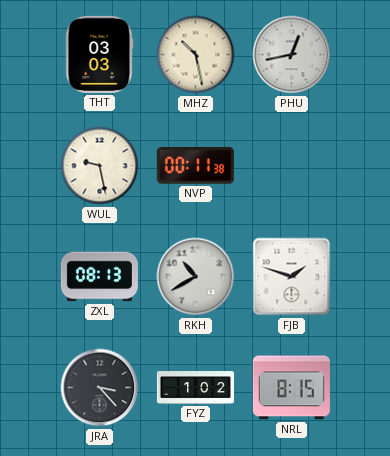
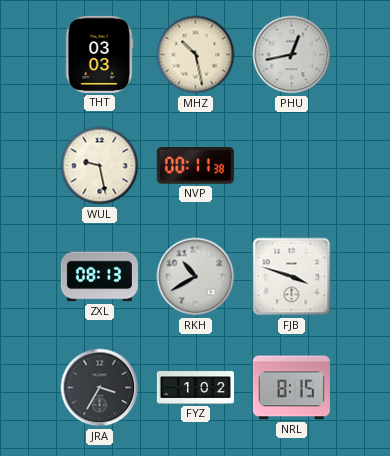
FJB: 1:48 -> 3:48
JRA: 3:23 -> 3:35
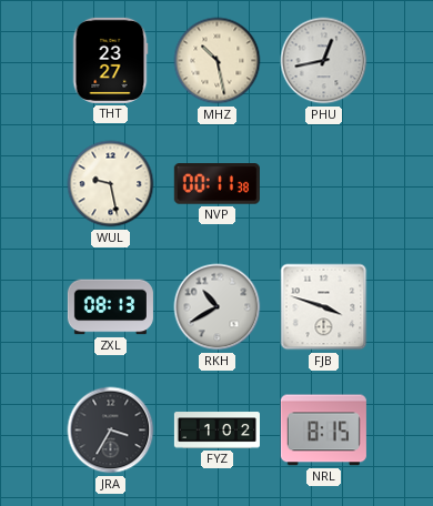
THT: 03:03 -> 23:27
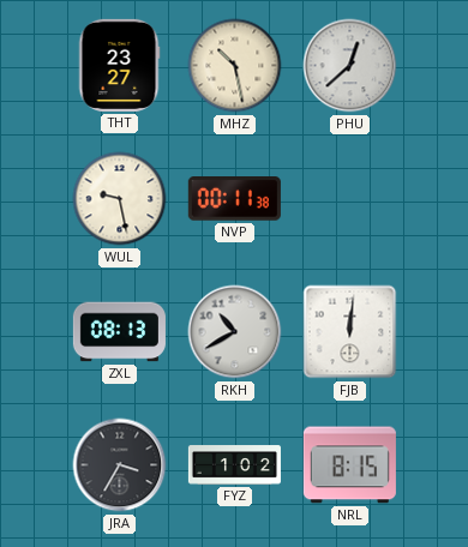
PHU: 12:43 -> 12:38
FJB: 3:48 -> 12:01
